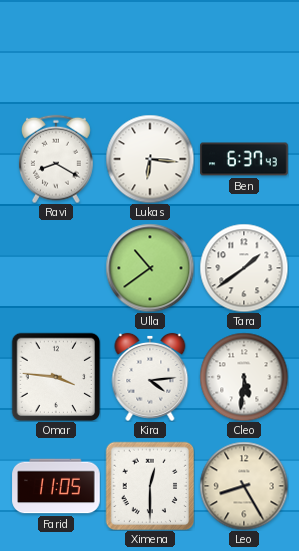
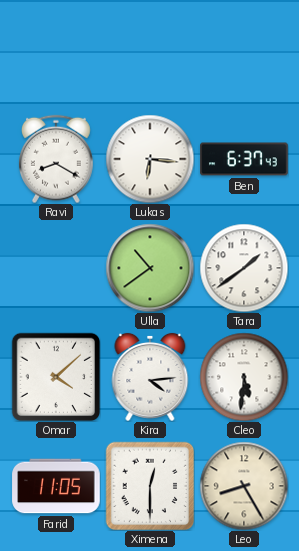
Omar: 3:46 -> 4:08
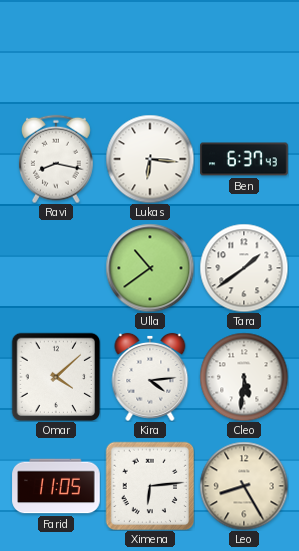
Ravi: 8:20 -> 8:17
Ximena: 12:30 -> 6:14
